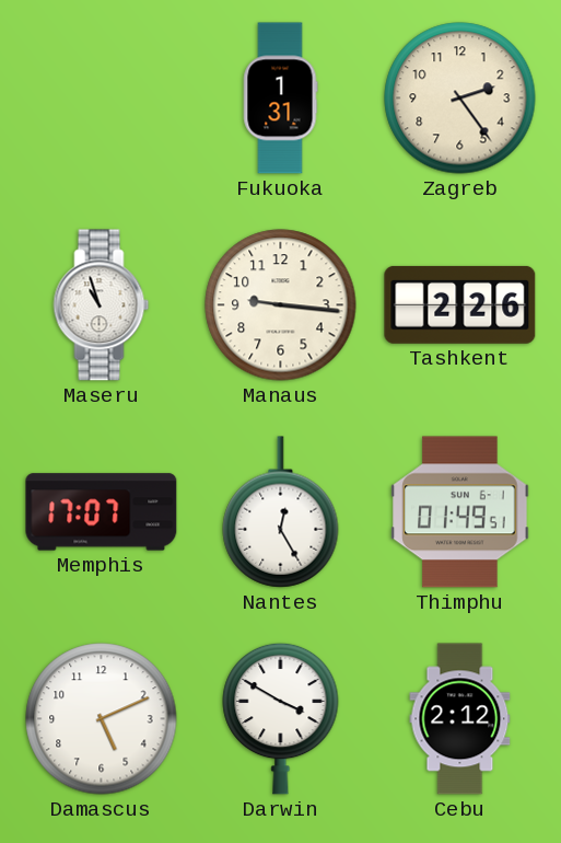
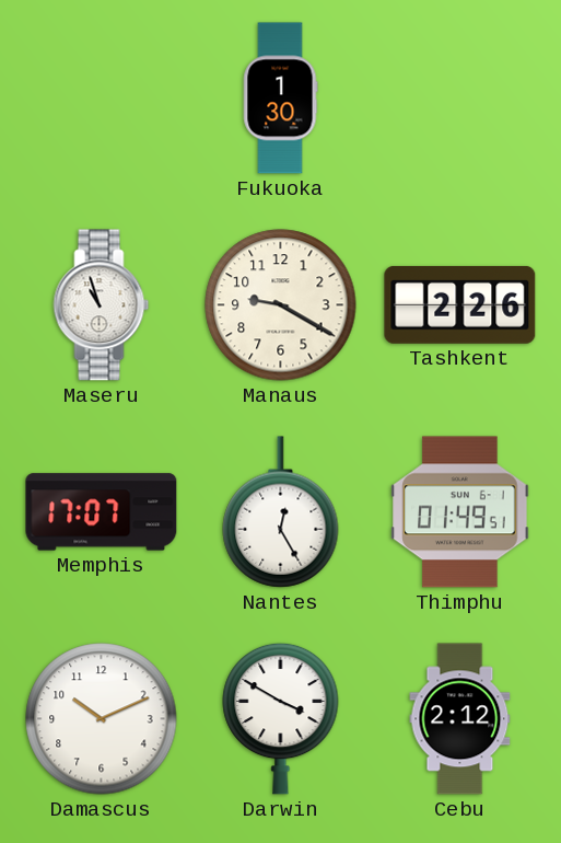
Fukuoka: 1:31 -> 1:30
Zagreb: 2:24 -> none
Manaus: 9:16 -> 9:20
Damascus: 5:11 -> 10:11
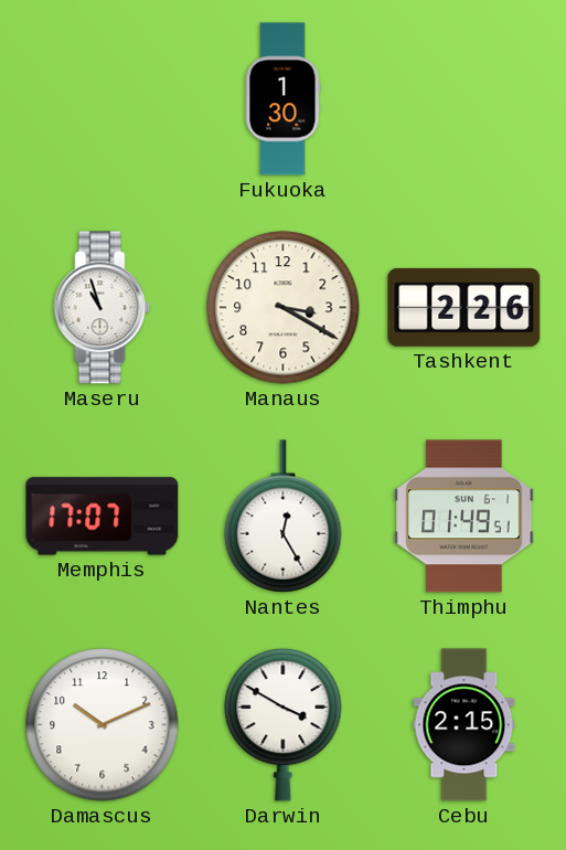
Manaus: 9:20 -> 3:20
Cebu: 2:12 -> 2:15
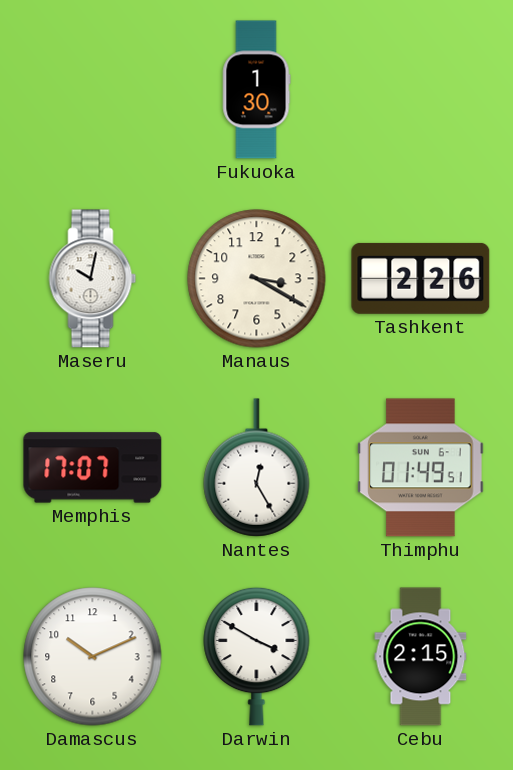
Maseru: 10:57 -> 10:02
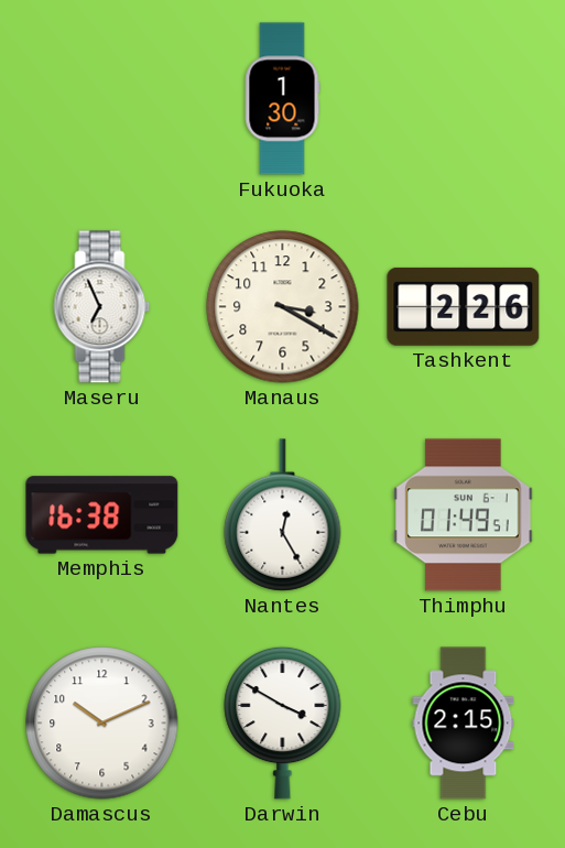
Maseru: 10:02 -> 6:56
Memphis: 17:07 -> 16:38
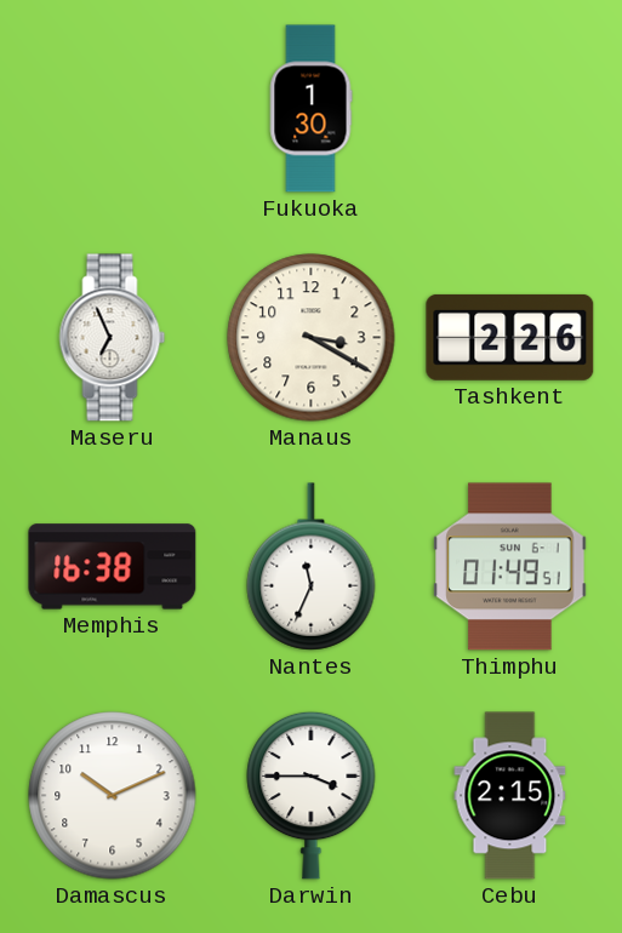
Nantes: 12:25 -> 11:34
Darwin: 3:50 -> 3:45
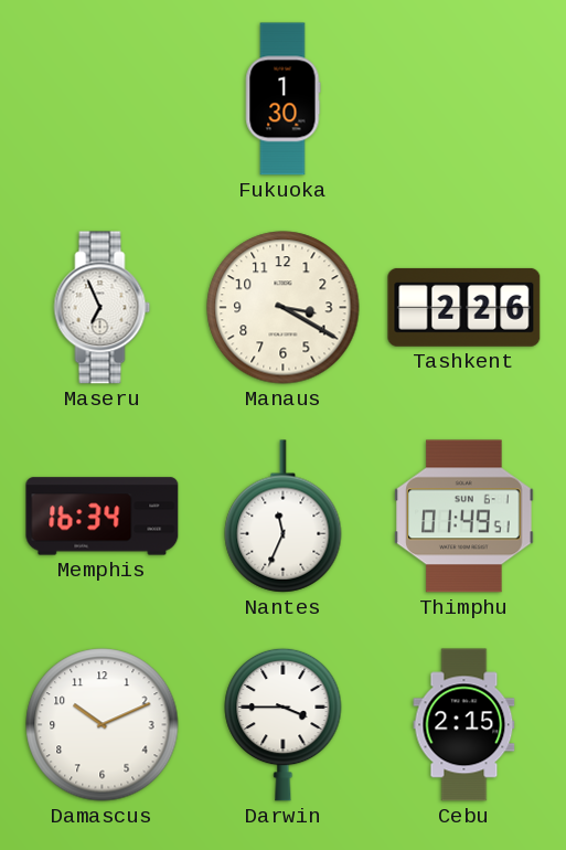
Memphis: 16:38 -> 16:34
